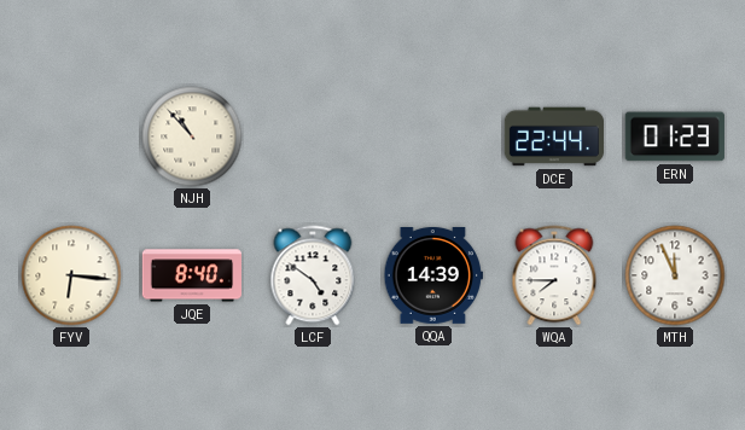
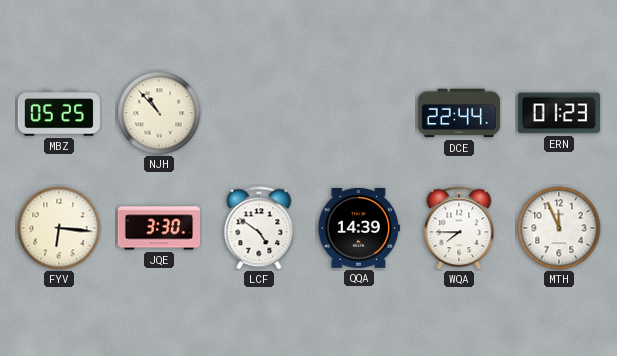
MBZ: none -> 05:25
JQE: 8:40 -> 3:30
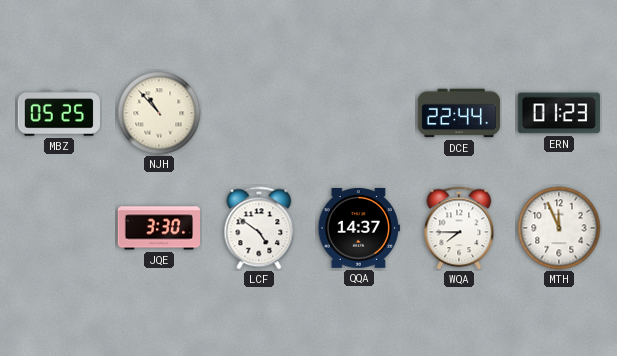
FYV: 6:16 -> none
QQA: 14:39 -> 14:37
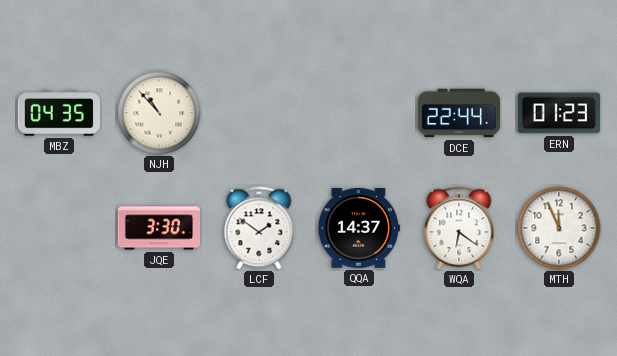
MBZ: 05:25 -> 04:35
LCF: 4:51 -> 1:51
WQA: 7:45 -> 6:21
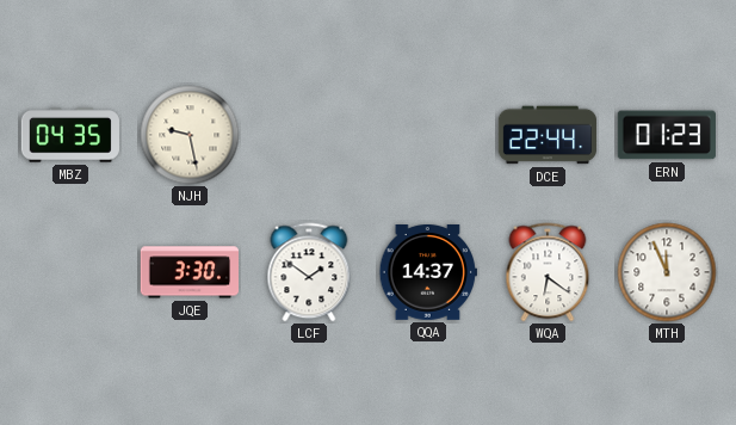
NJH: 10:53 -> 9:28
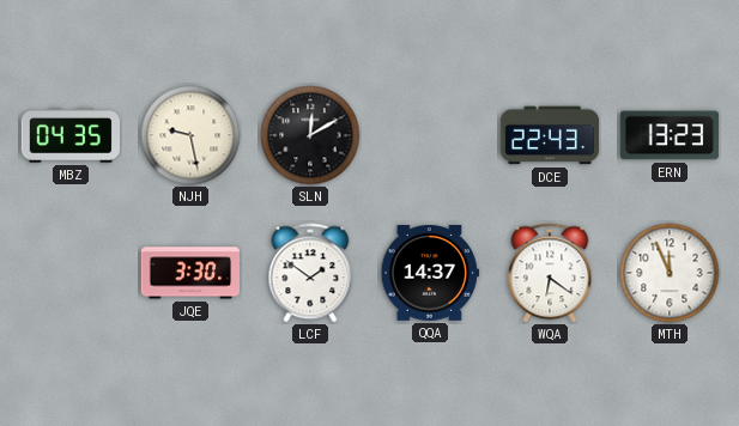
SLN: none -> 12:10
DCE: 22:44 -> 22:43
ERN: 01:23 -> 13:23
